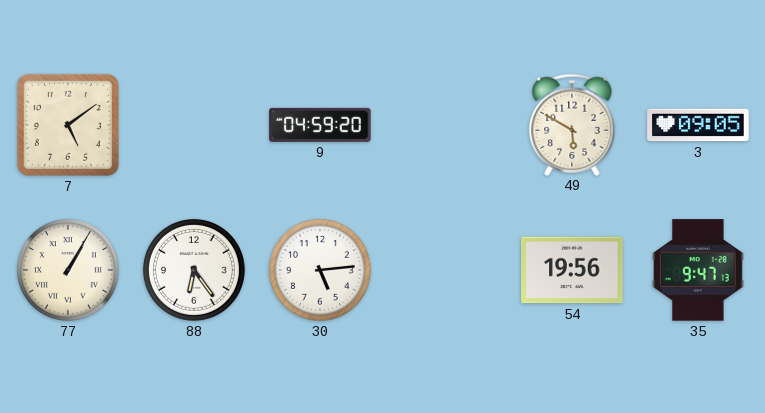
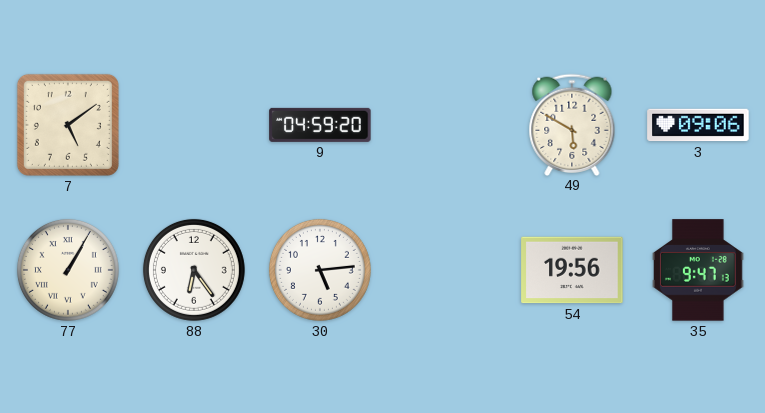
3: 09:05 -> 09:06
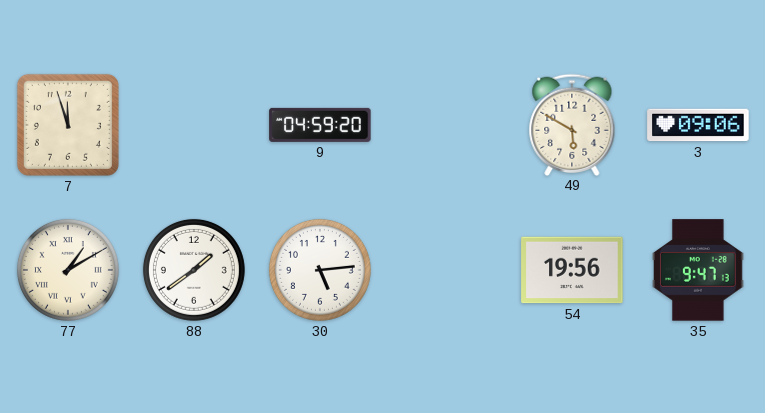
7: 5:09 -> 11:57
77: 1:05 -> 1:10
88: 6:24 -> 1:39
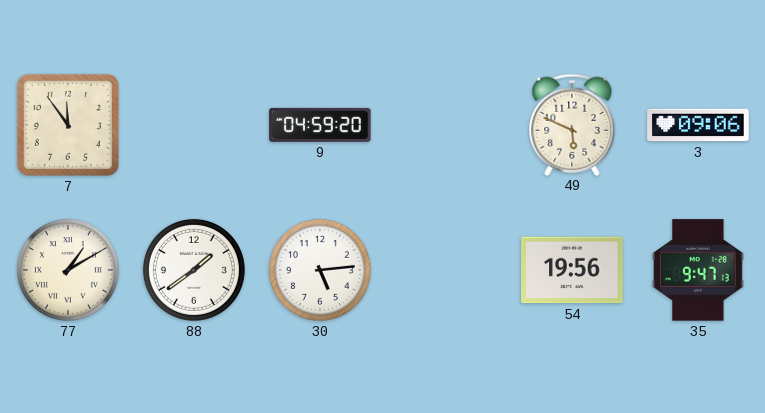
7: 11:57 -> 11:54
49: 5:50 -> 5:49
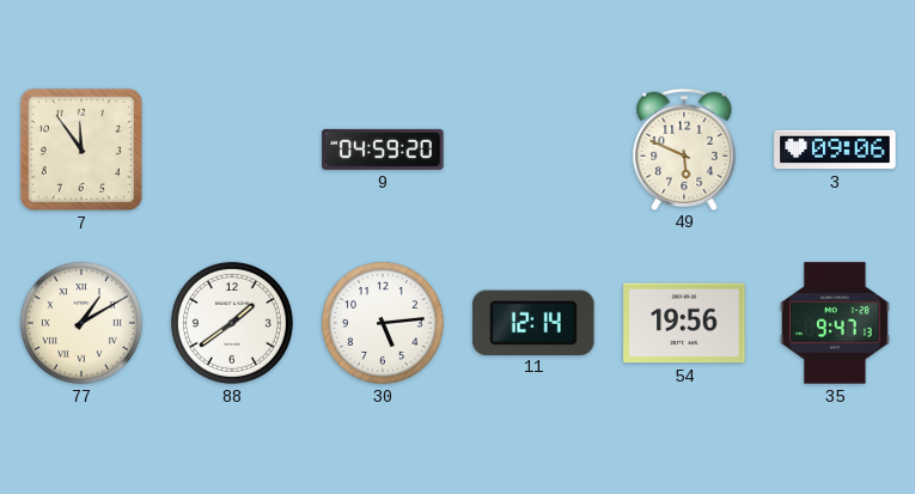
11: none -> 12:14
